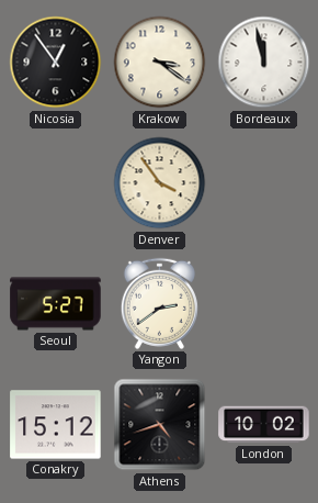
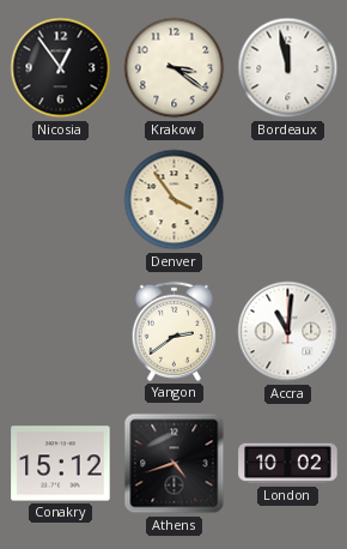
Seoul: 5:27 -> none
Accra: none -> 11:01
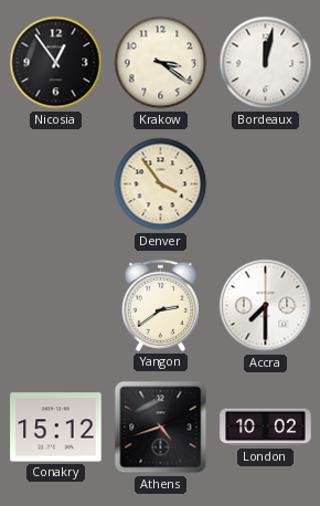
Bordeaux: 11:58 -> 12:02
Accra: 11:01 -> 7:30
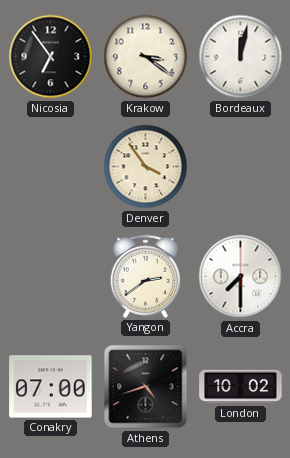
Nicosia: 12:54 -> 6:54
Conakry: 15:12 -> 07:00
